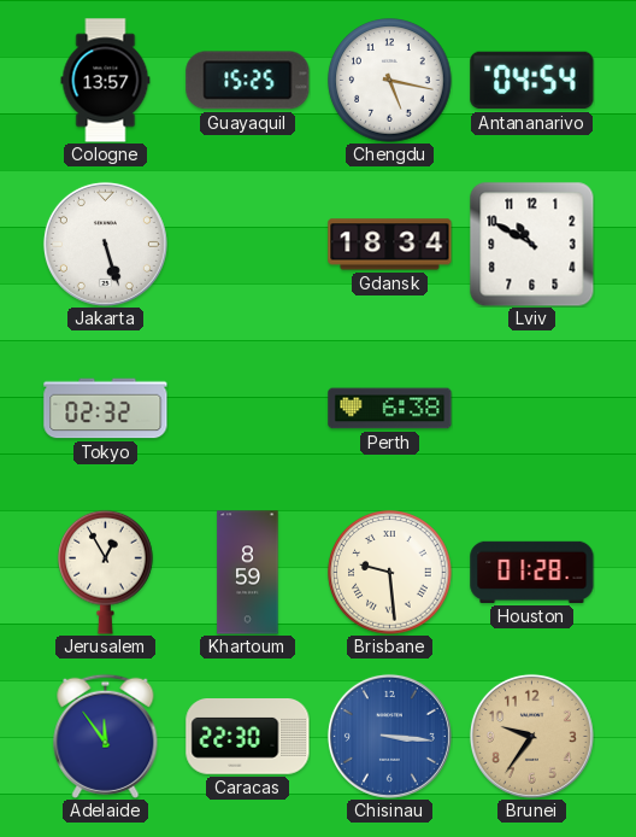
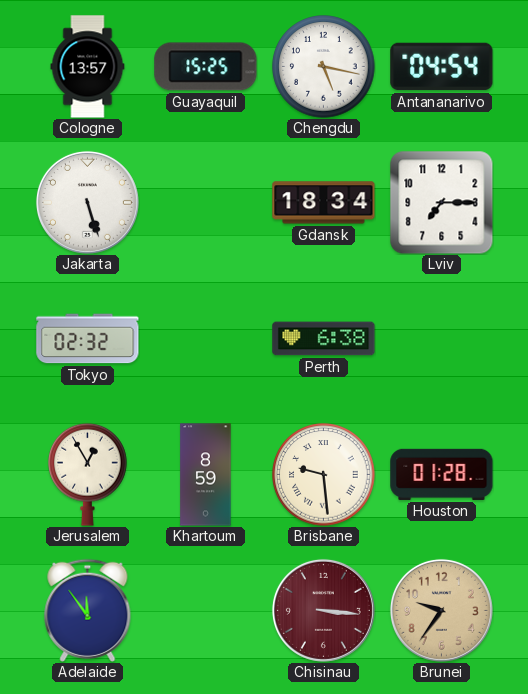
Lviv: 10:50 -> 7:15
Caracas: 22:30 -> none
Chisinau dial: blue -> burgundy
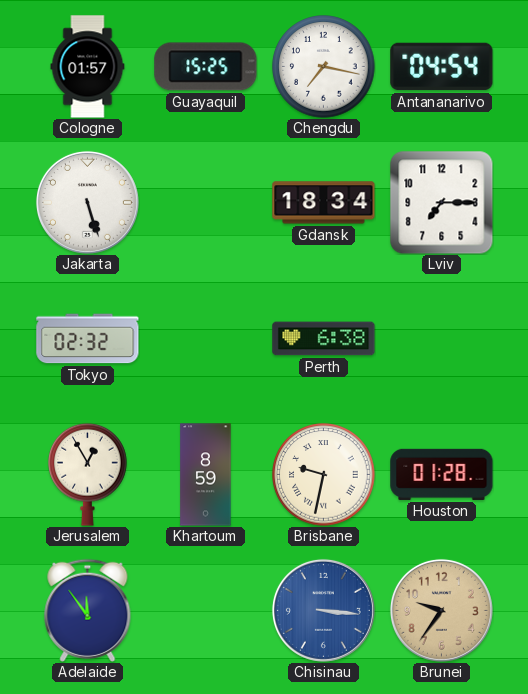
Cologne: 13:57 -> 01:57
Chengdu: 5:17 -> 7:17
Brisbane: 9:29 -> 9:32
Chisinau dial: burgundy -> blue
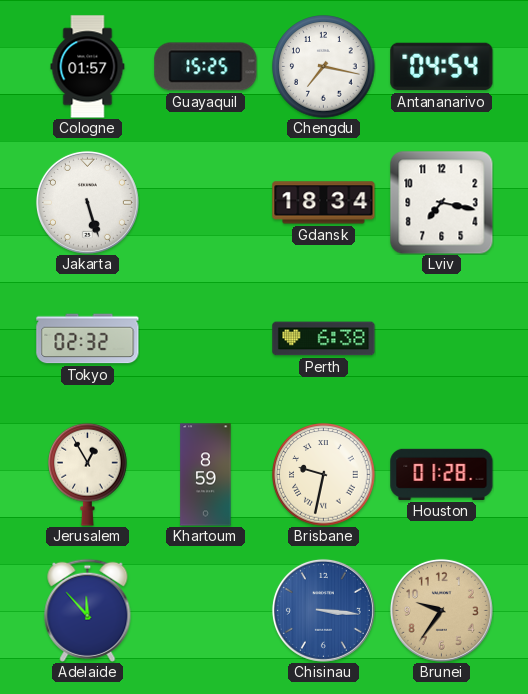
Lviv: 7:15 -> 7:17
Adelaide: 11:54 -> 11:53
